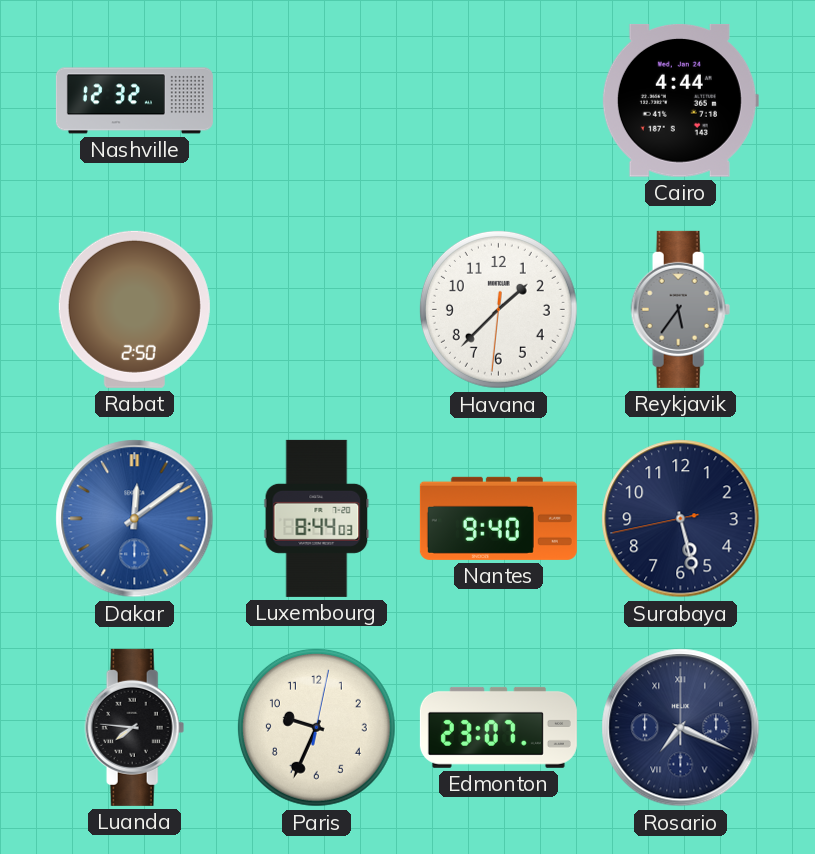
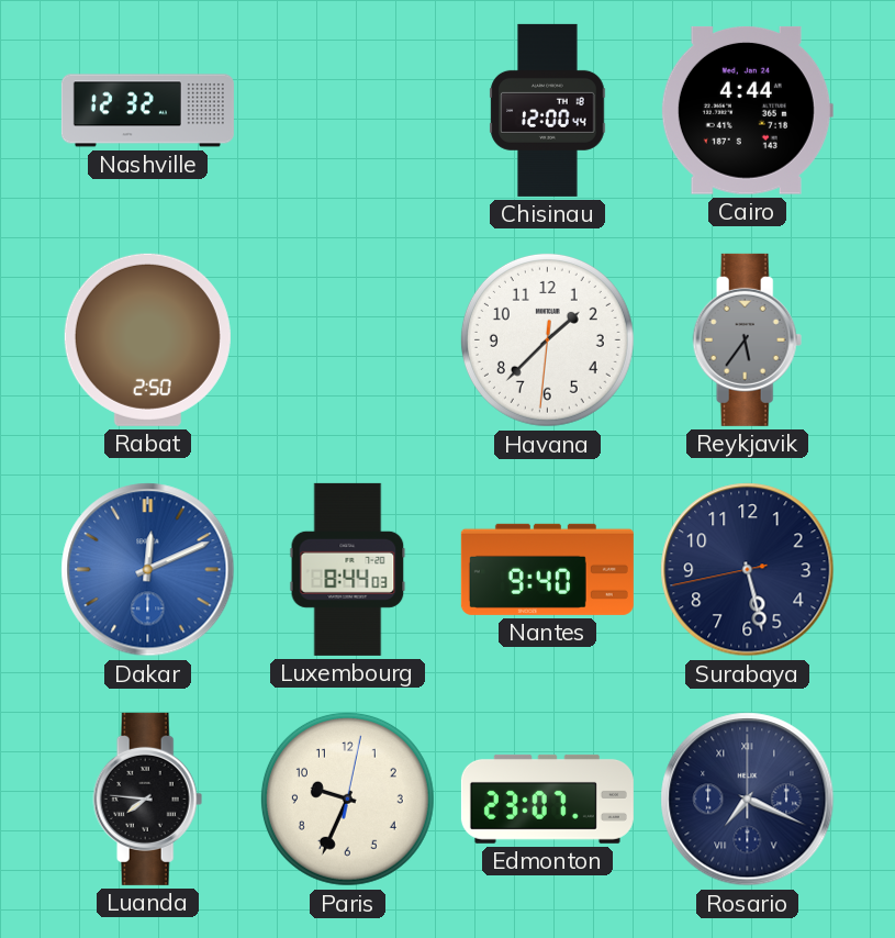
Chisinau: none -> 12:00
Dakar: 12:09 -> 12:11
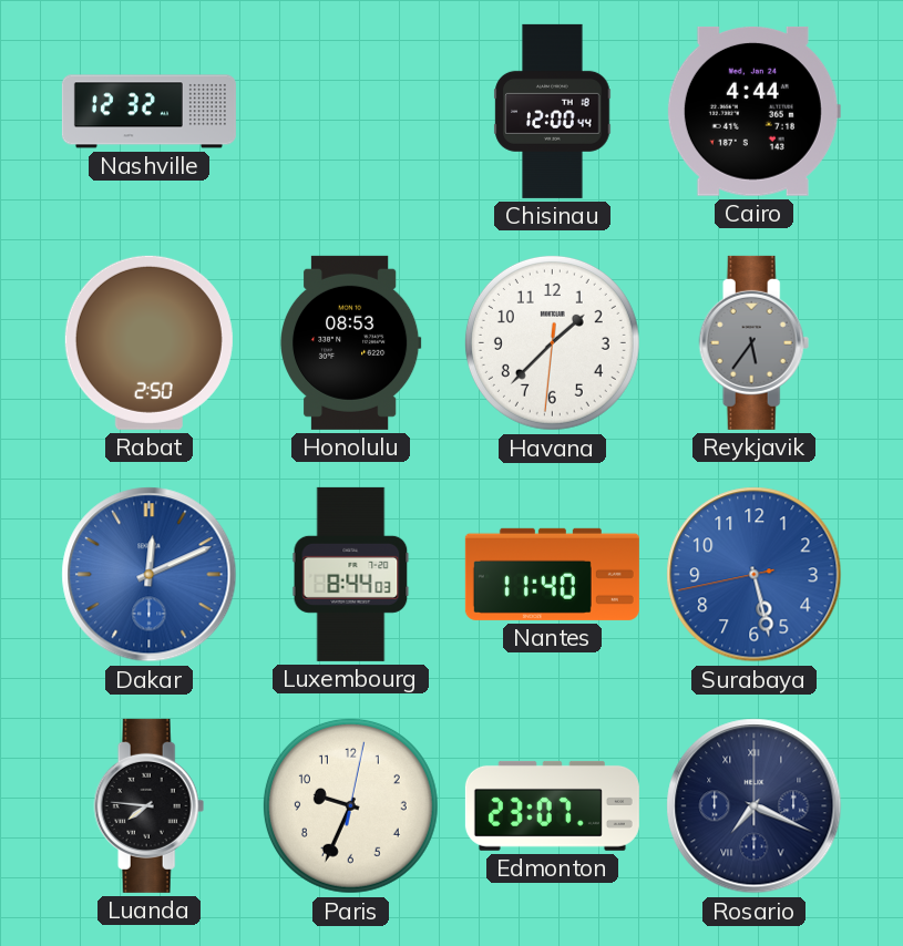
Honolulu: none -> 08:53
Nantes: 9:40 -> 11:40
Surabaya dial: navy -> blue
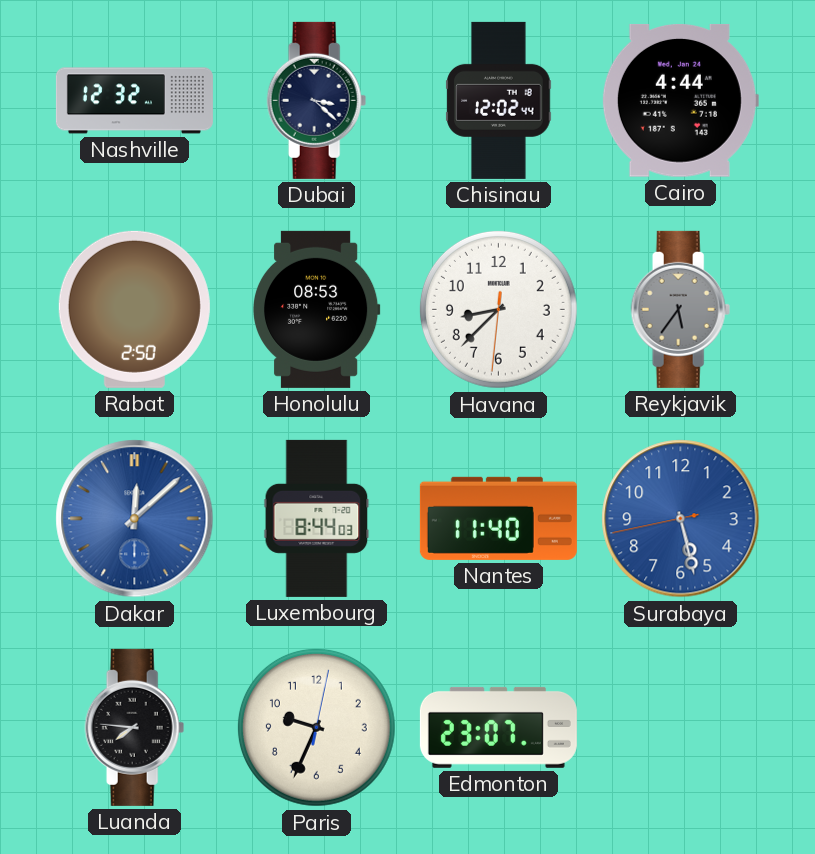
Dubai: none -> 3:22
Chisinau: 12:00 -> 12:02
Havana: 1:37 -> 8:37
Dakar: 12:11 -> 12:08
Rosario: 7:19 -> none
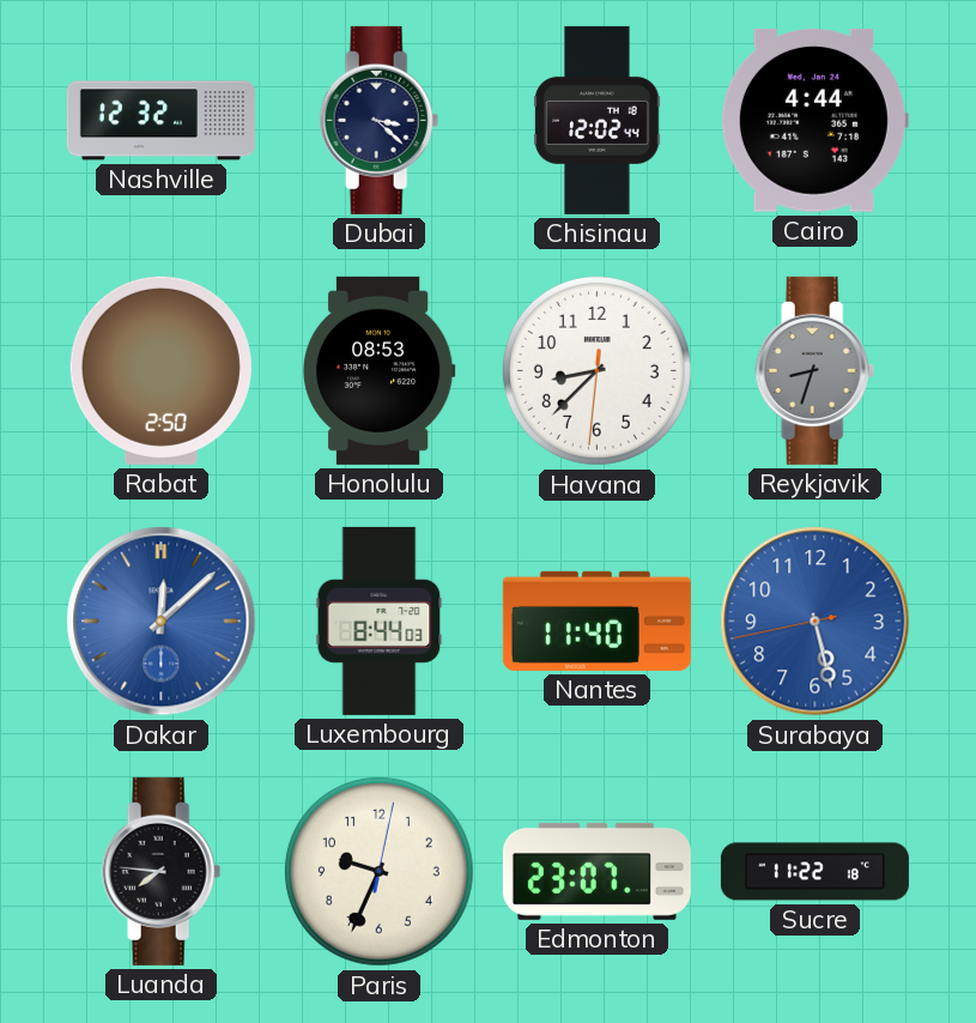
Reykjavik: 5:36 -> 8:33
Sucre: none -> 11:22
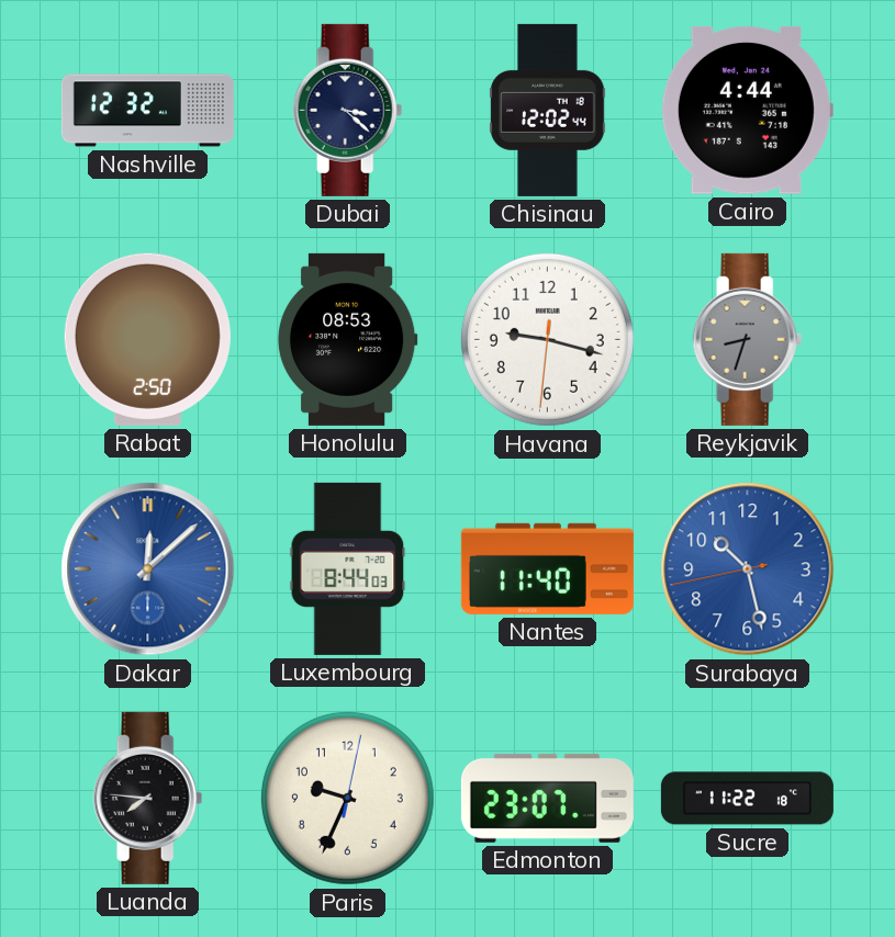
Havana: 8:37 -> 9:17
Surabaya: 5:27 -> 10:27
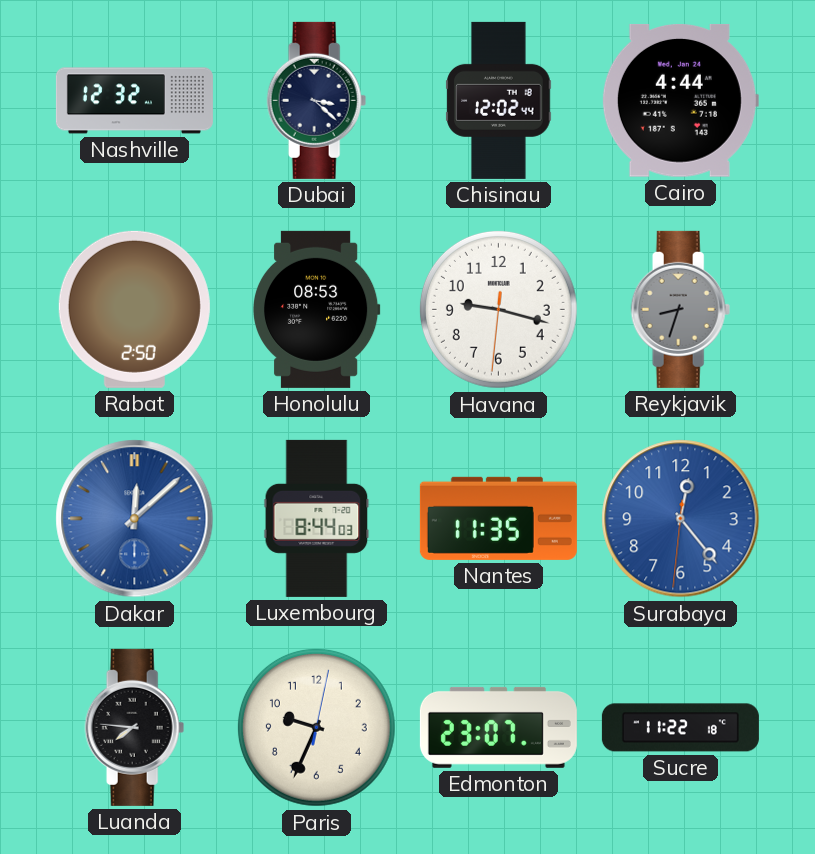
Nantes: 11:40 -> 11:35
Surabaya: 10:27 -> 12:23
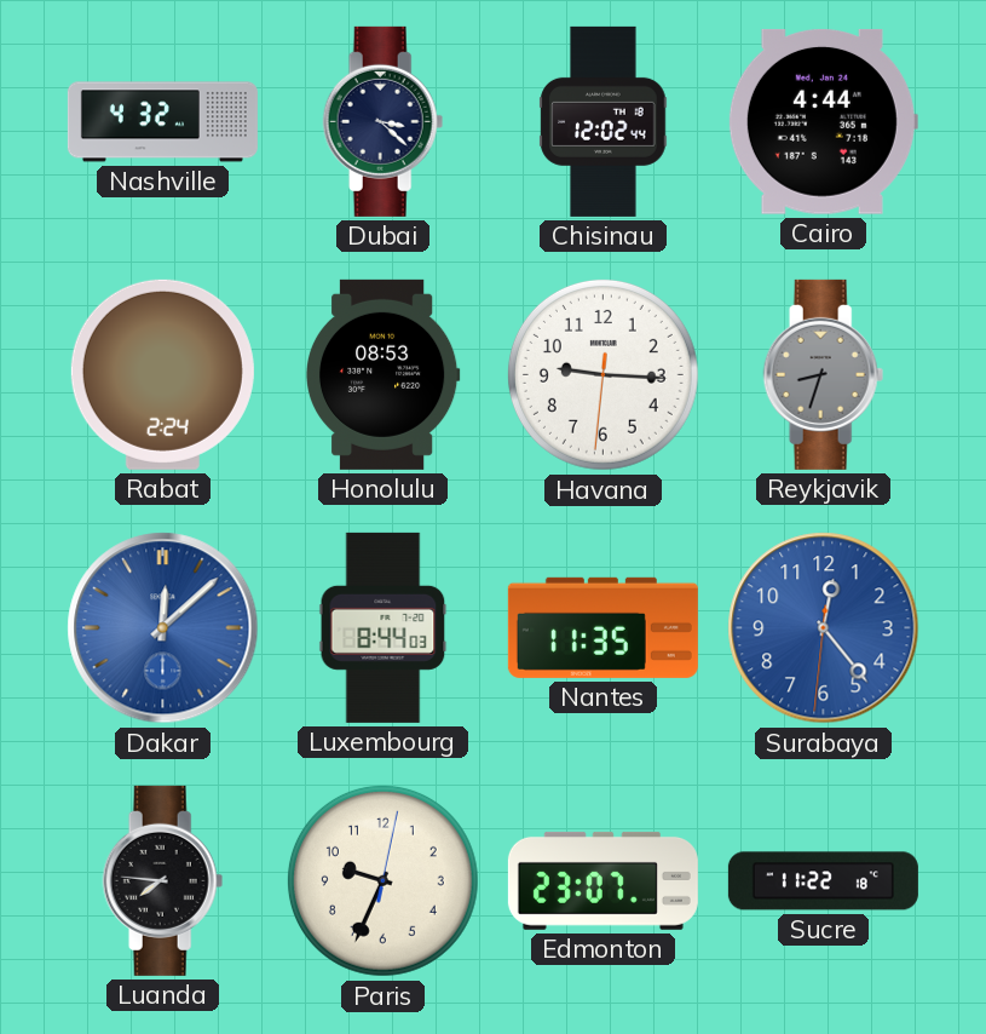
Nashville: 12:32 -> 4:32
Rabat: 2:50 -> 2:24
Havana: 9:17 -> 9:15
